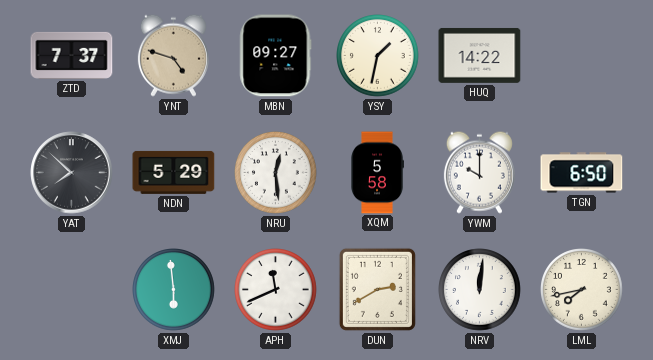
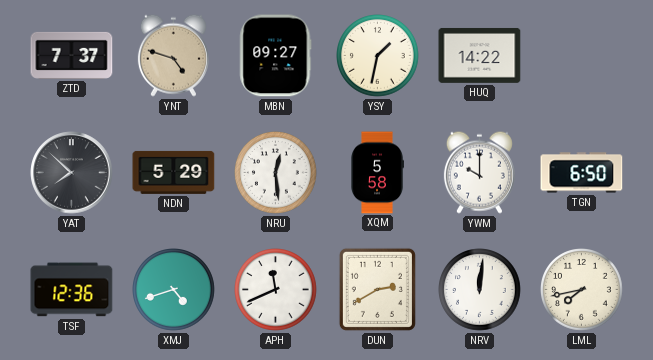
TSF: none -> 12:36
XMJ: 5:59 -> 4:42
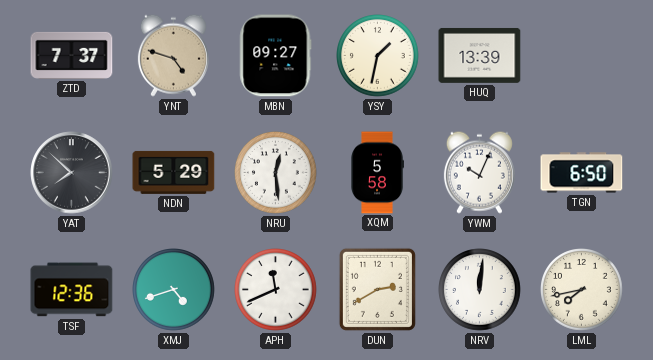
HUQ: 14:22 -> 13:39
YWM: 10:00 -> 10:04
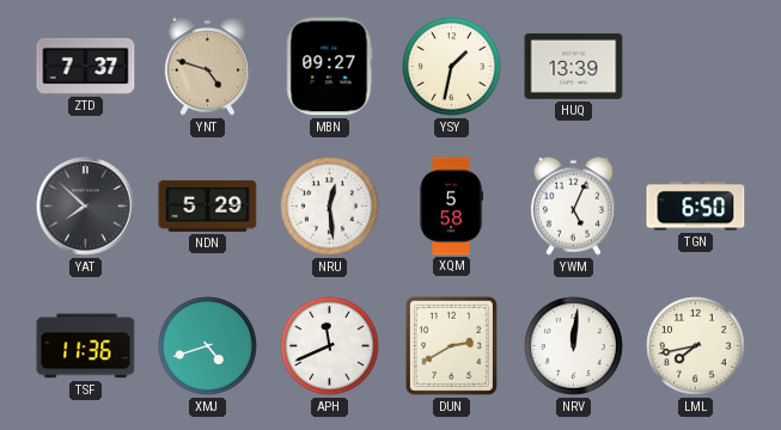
YWM: 10:04 -> 5:04
TSF: 12:36 -> 11:36
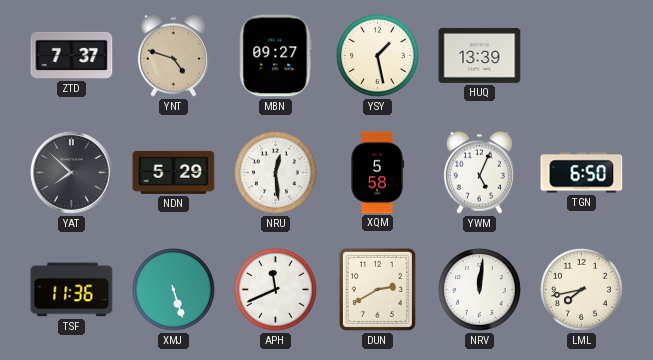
YSY: 1:32 -> 1:28
XMJ: 4:42 -> 5:27
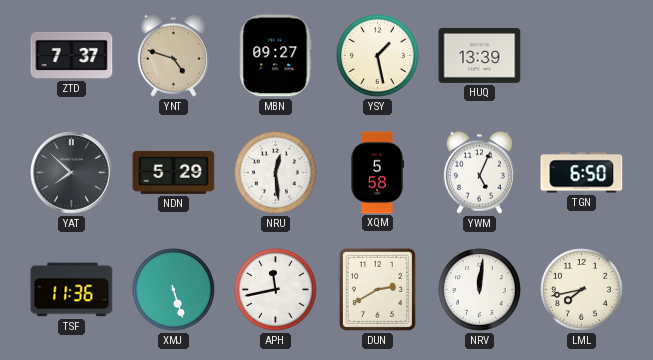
APH: 11:41 -> 11:43
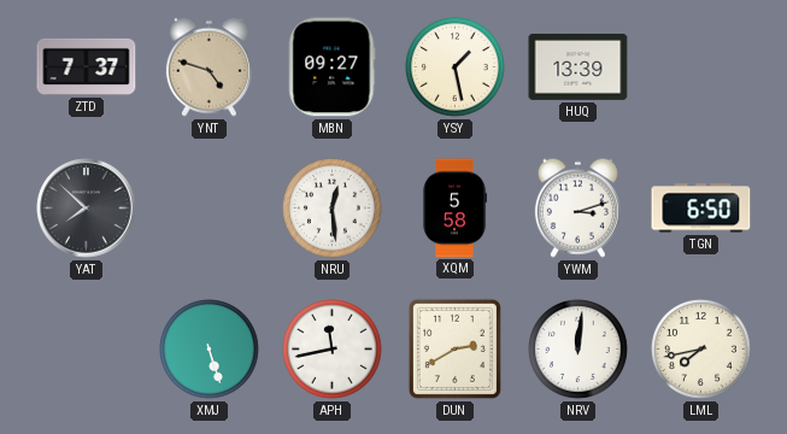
NDN: 5:29 -> none
YWM: 5:04 -> 3:12
TSF: 11:36 -> none
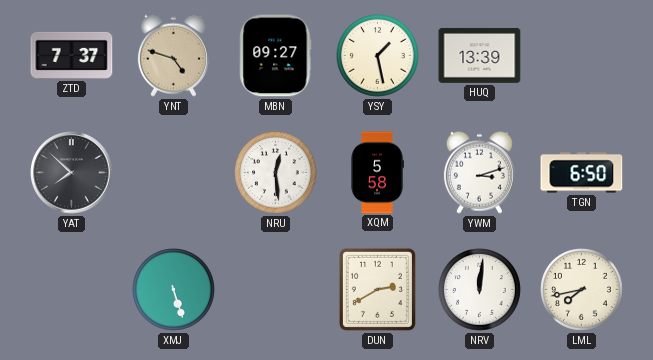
APH: 11:43 -> none
